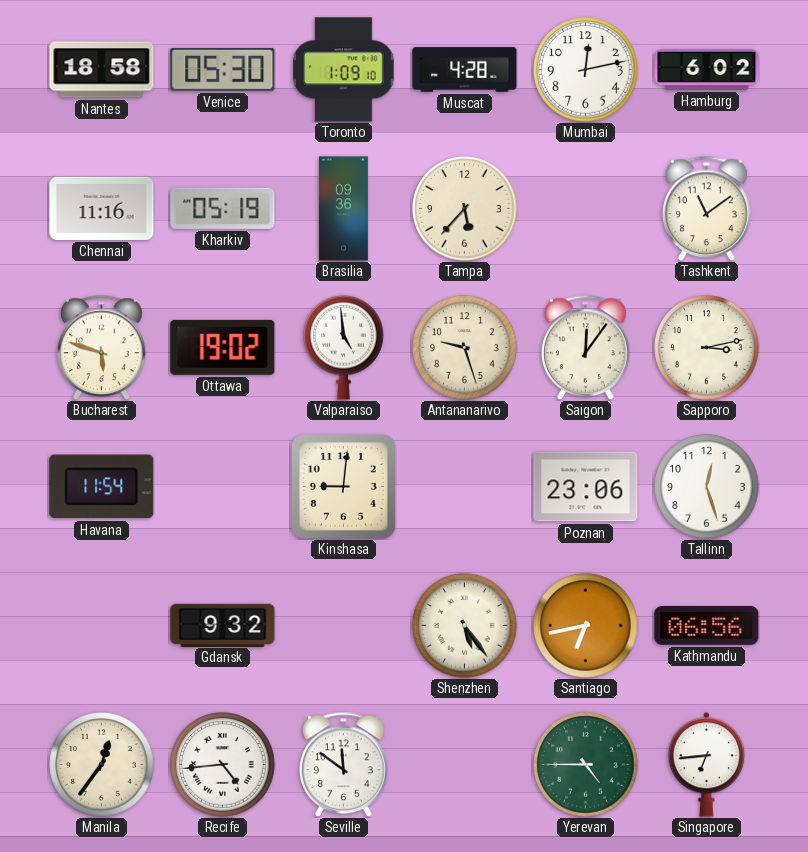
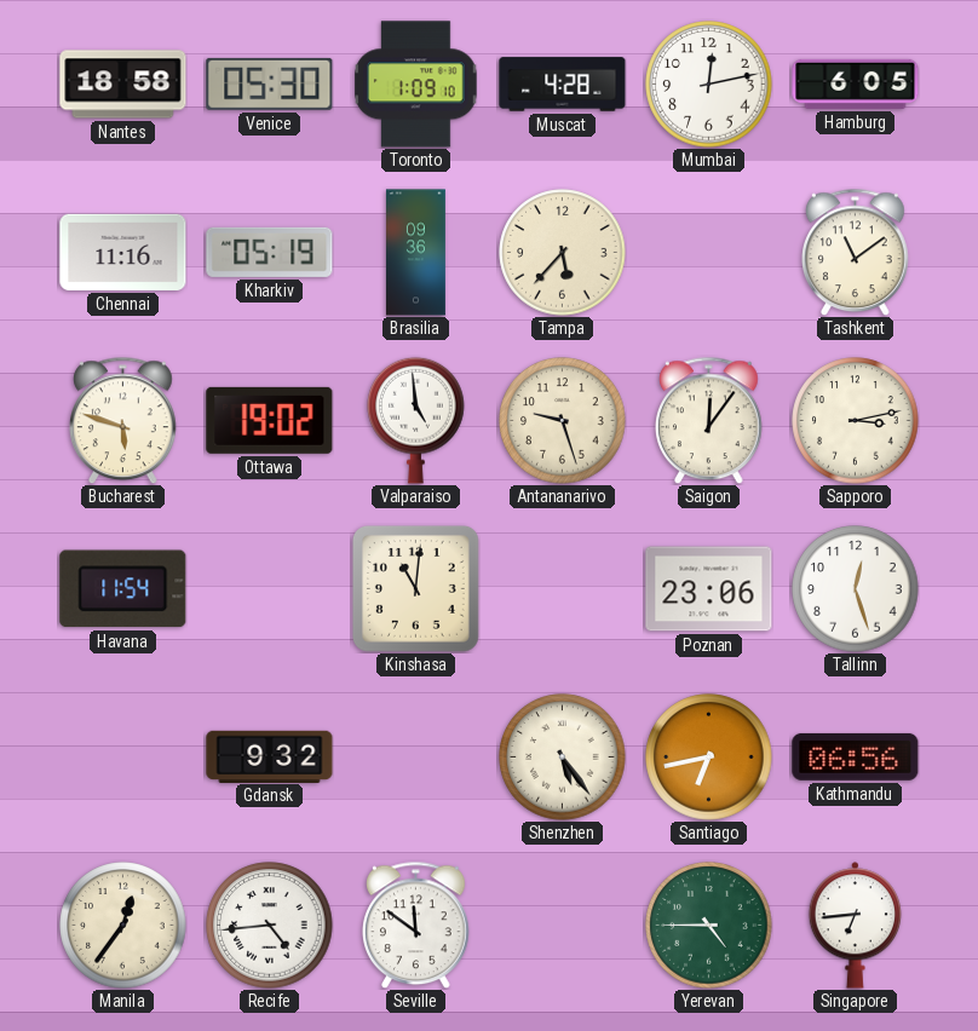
Hamburg: 6:02 -> 6:05
Kinshasa: 9:01 -> 11:01
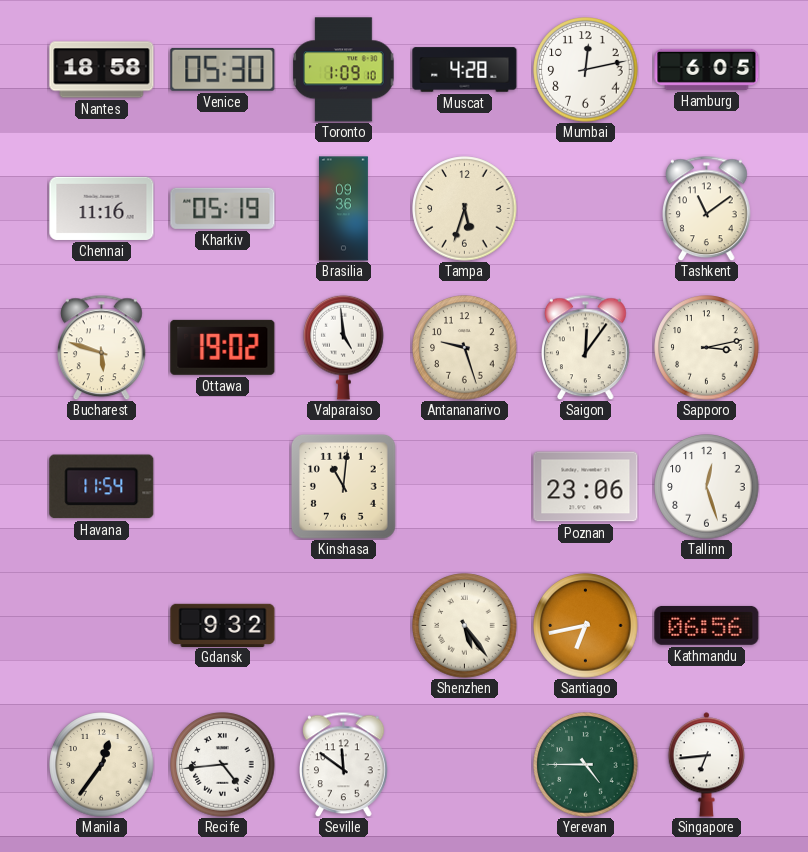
Tampa: 5:37 -> 5:33
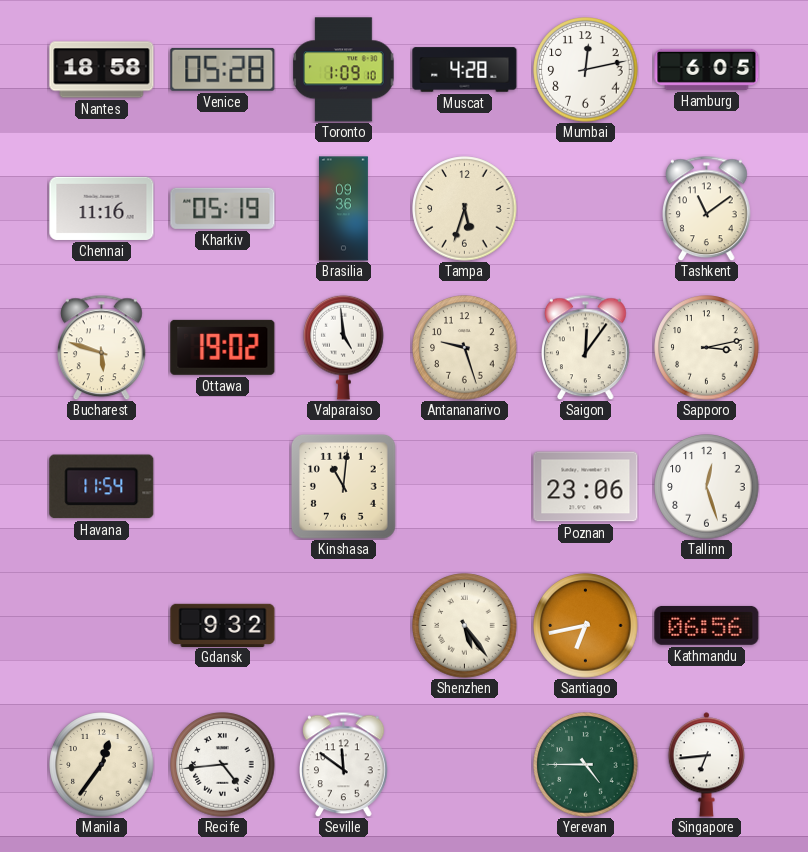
Venice: 05:30 -> 05:28
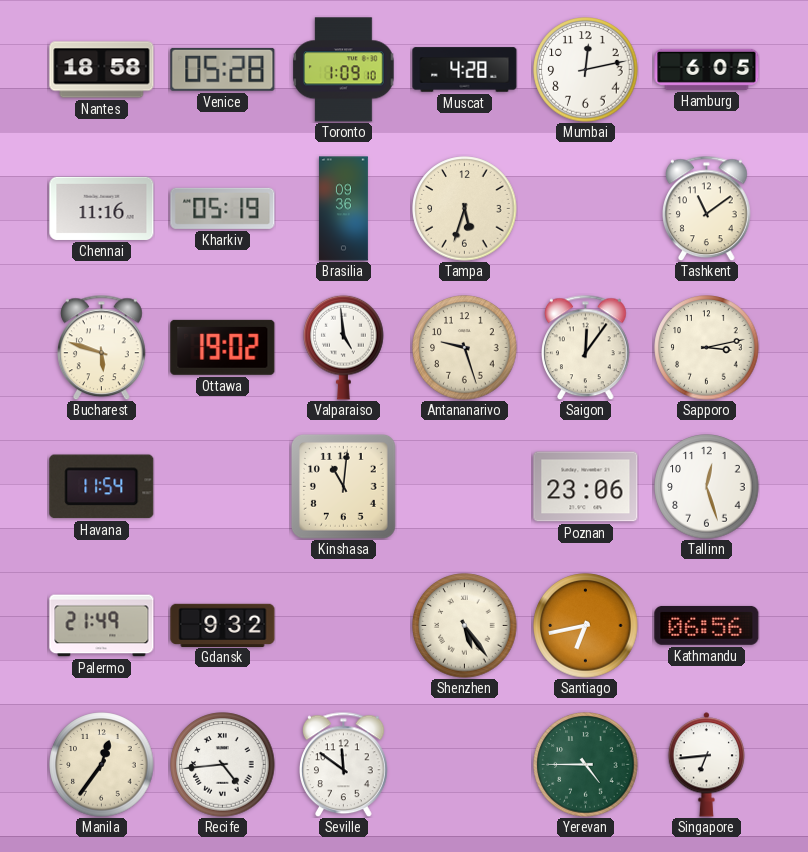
Palermo: none -> 21:49
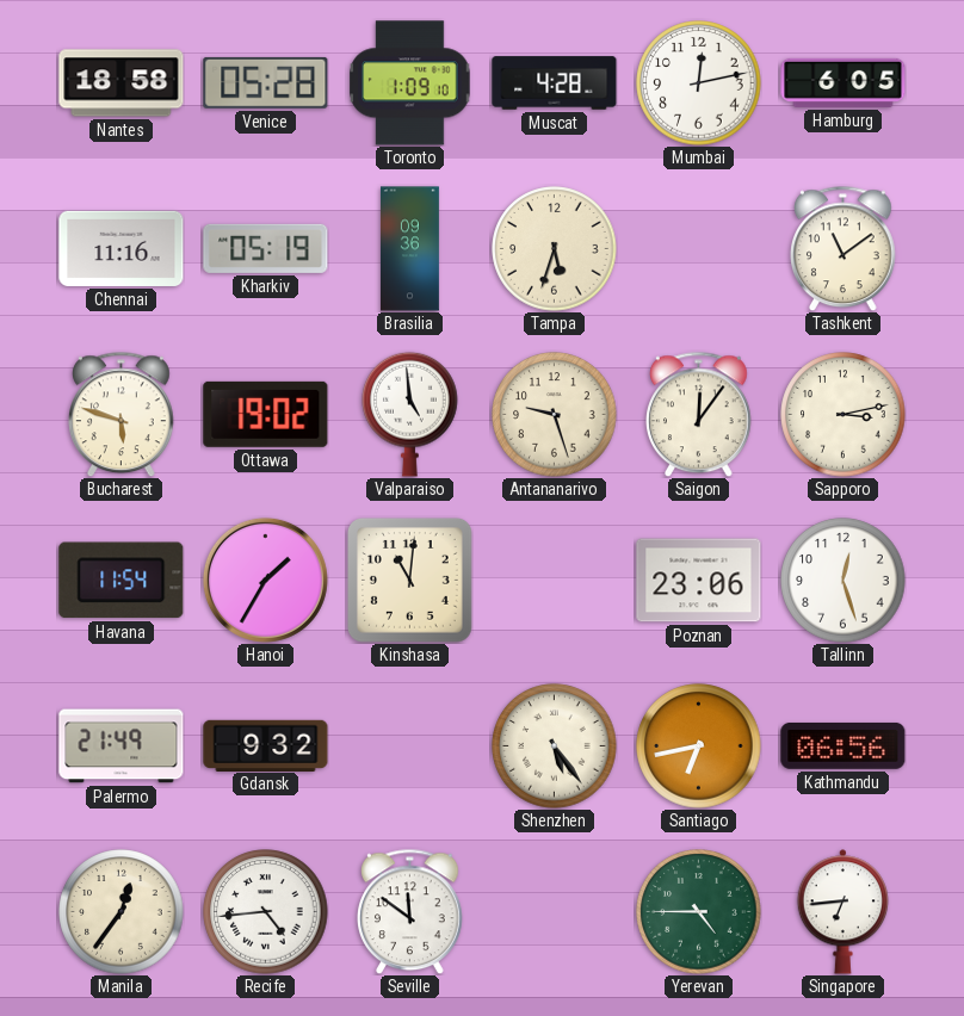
Hanoi: none -> 1:35
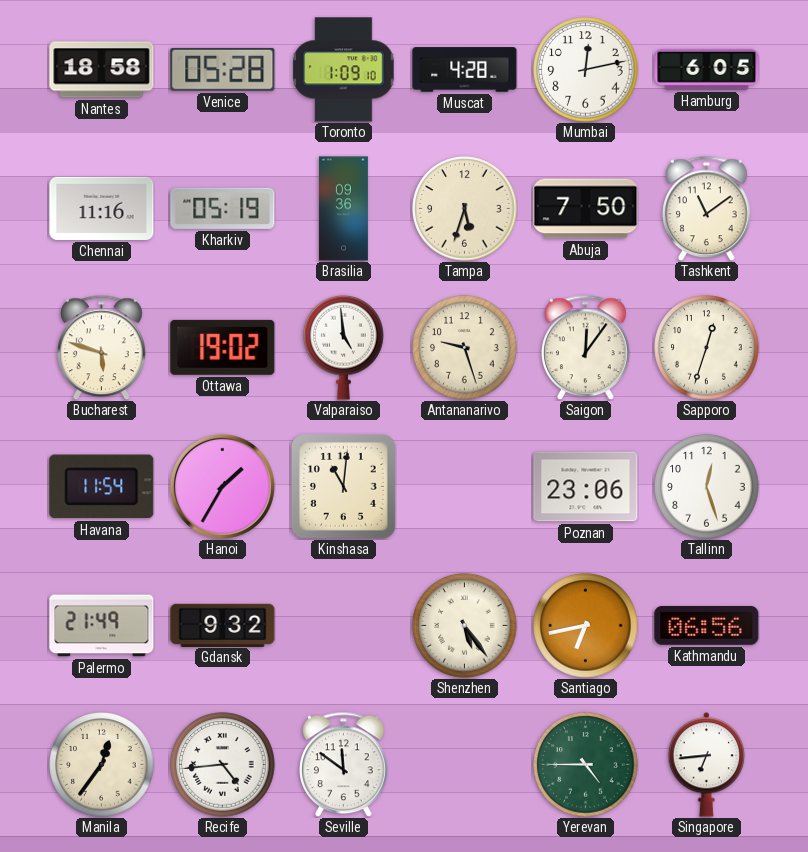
Abuja: none -> 7:50
Sapporo: 3:13 -> 12:33
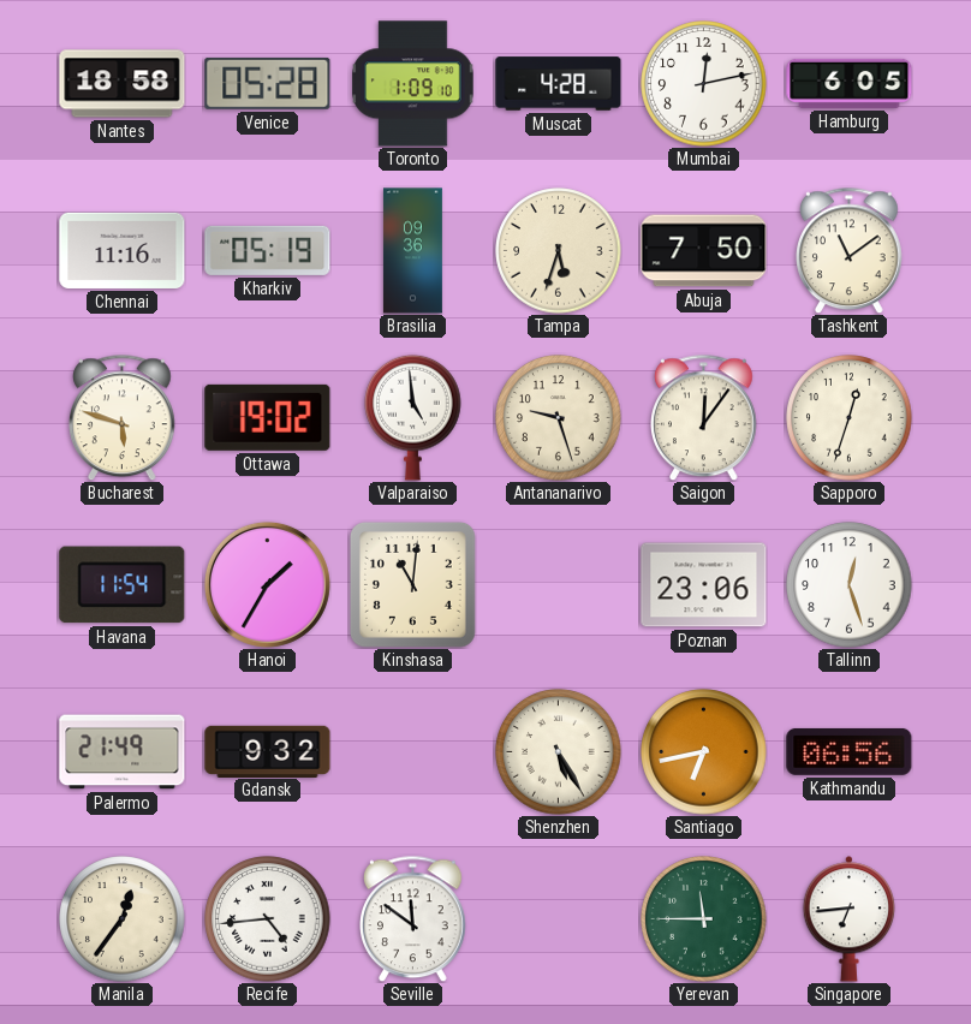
Shenzhen: 5:24 -> 5:25
Yerevan: 4:45 -> 11:45
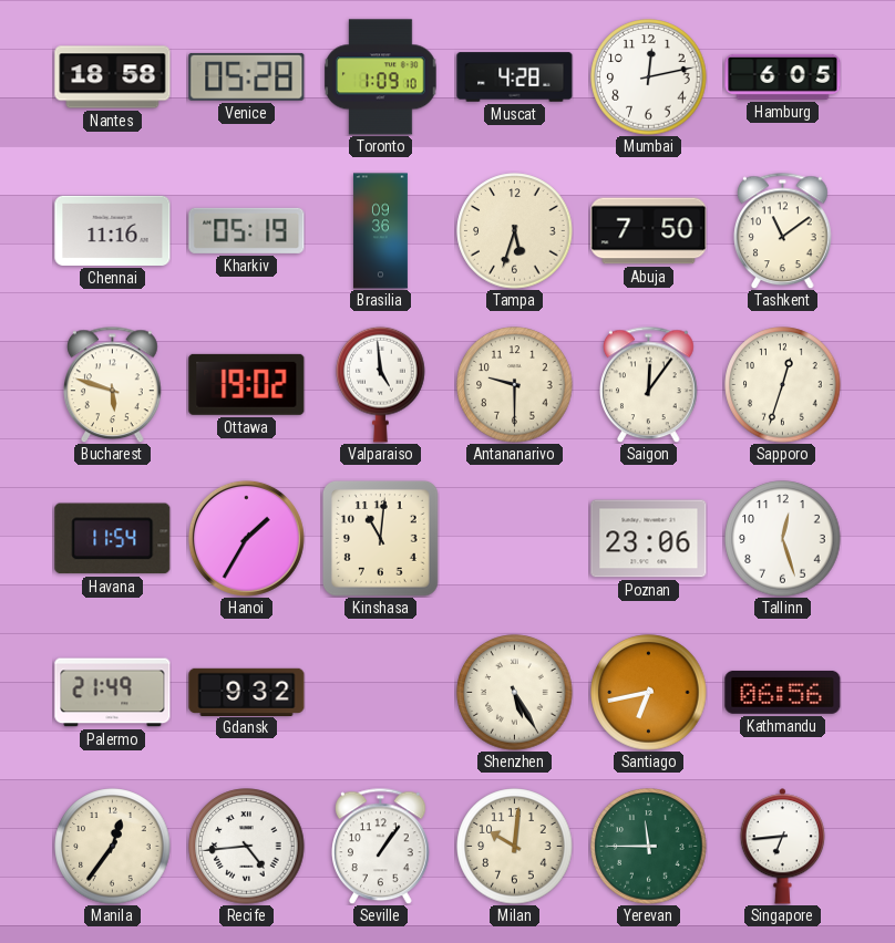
Antananarivo: 9:27 -> 9:30
Seville: 11:51 -> 1:06
Milan: none -> 10:01
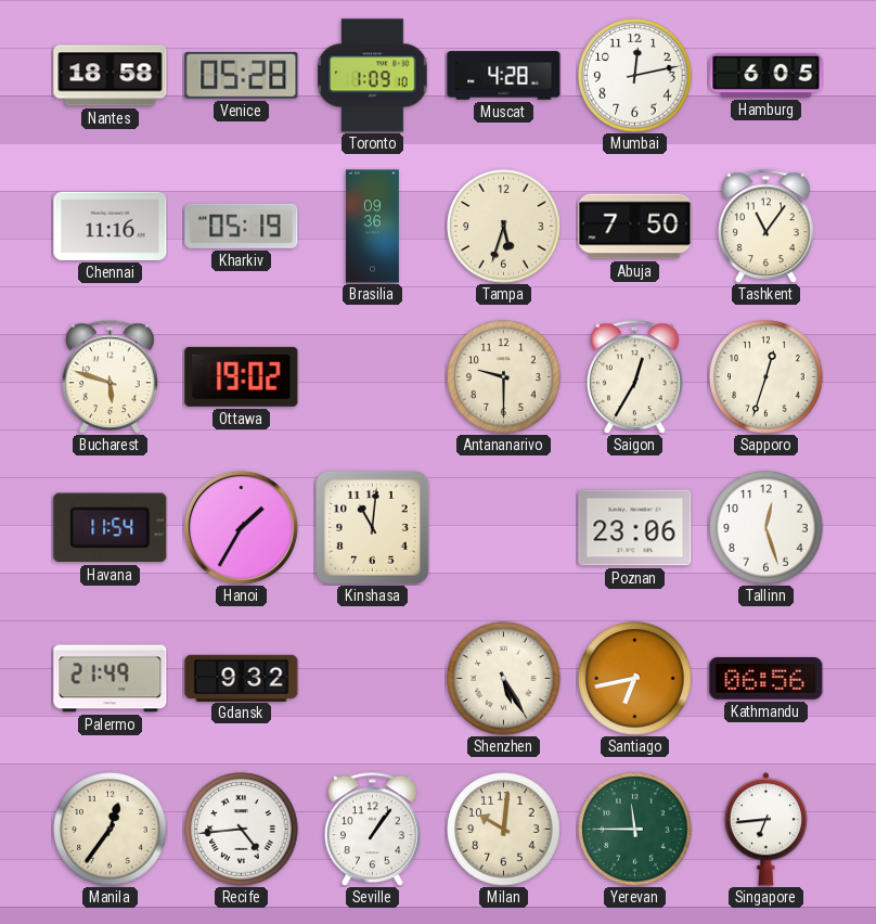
Tashkent: 11:09 -> 11:06
Valparaiso: 4:59 -> none
Saigon: 12:06 -> 12:35
